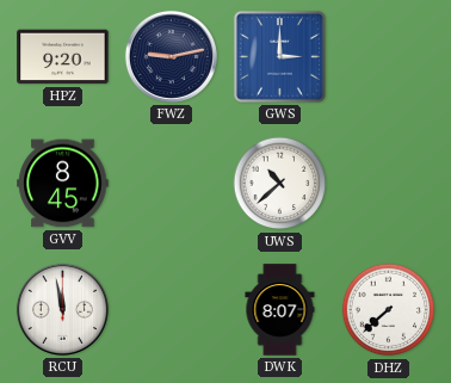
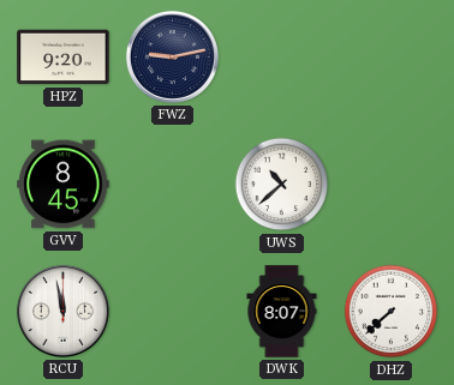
GWS: 3:00 -> none
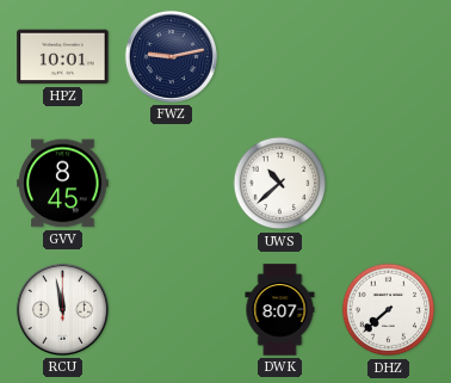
HPZ: 9:20 -> 10:01
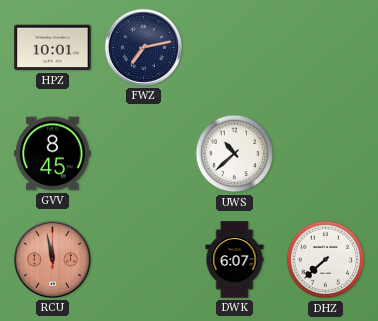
FWZ: 9:13 -> 7:13
RCU dial: white -> salmon
DWK: 8:07 -> 6:07
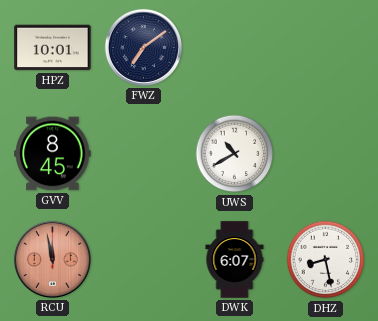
FWZ: 7:13 -> 7:09
UWS: 10:38 -> 10:40
DHZ: 7:38 -> 8:28
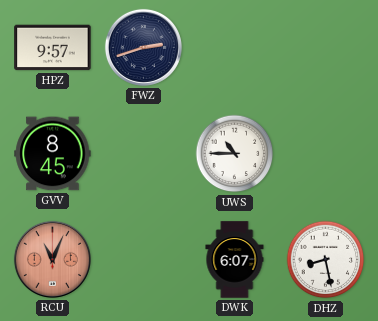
HPZ: 10:01 -> 9:57
FWZ: 7:09 -> 2:42
UWS: 10:40 -> 10:45
RCU: 11:58 -> 11:04
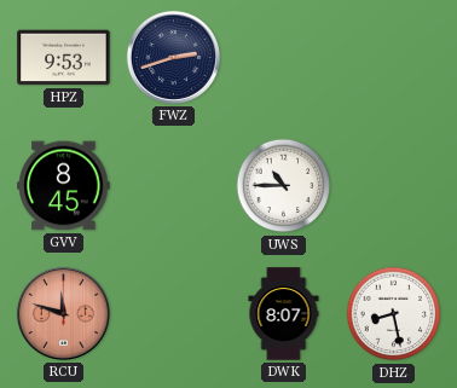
HPZ: 9:57 -> 9:53
RCU: 11:04 -> 11:48
DWK: 6:07 -> 8:07
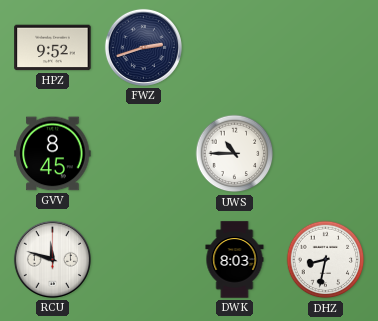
HPZ: 9:53 -> 9:52
RCU dial: salmon -> white
DWK: 8:07 -> 8:03
DHZ: 8:28 -> 8:32
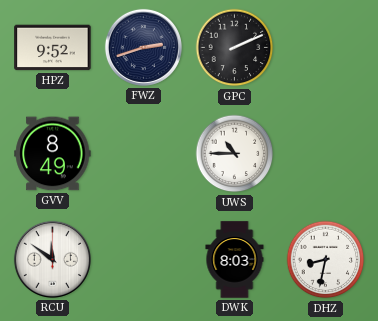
GPC: none -> 2:11
GVV: 8:45 -> 8:49
RCU: 11:48 -> 11:51
